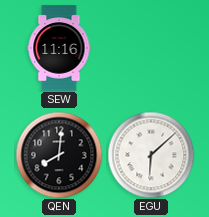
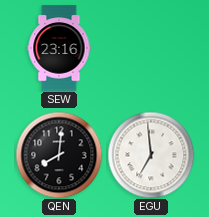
SEW: 11:16 -> 23:16
EGU: 6:08 -> 6:59
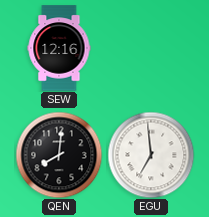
SEW: 23:16 -> 12:16
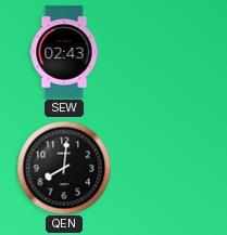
SEW: 12:16 -> 02:43
EGU: 6:59 -> none
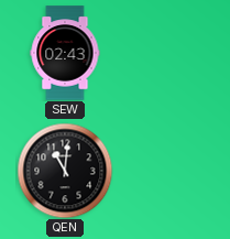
QEN: 8:01 -> 11:01
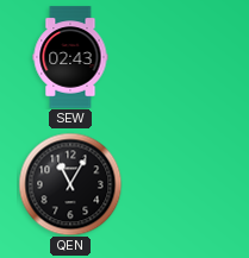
QEN: 11:01 -> 11:05
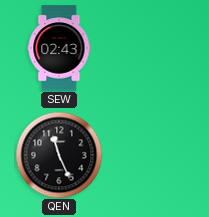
QEN: 11:05 -> 11:26
